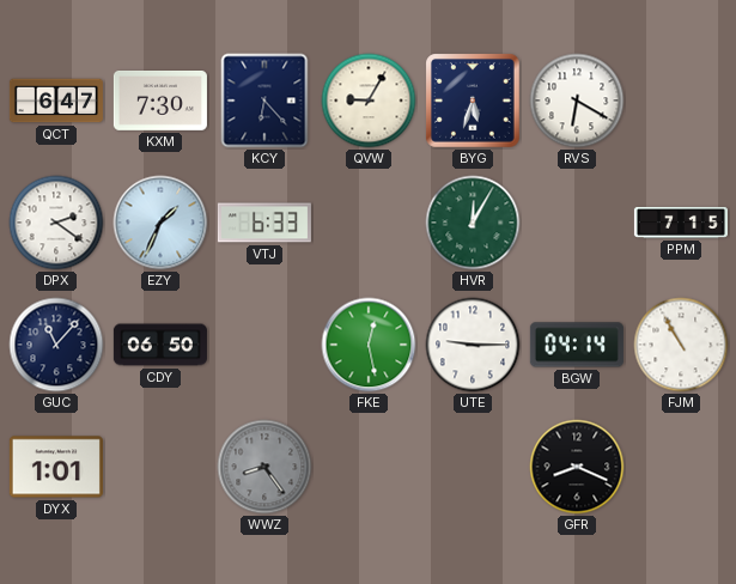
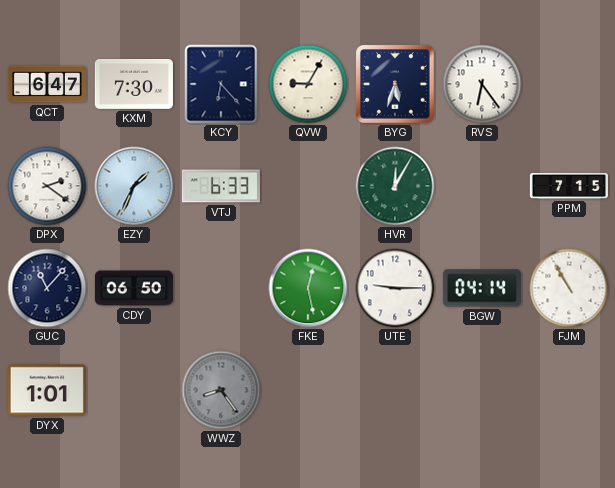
RVS: 6:20 -> 6:24
GFR: 8:19 -> none
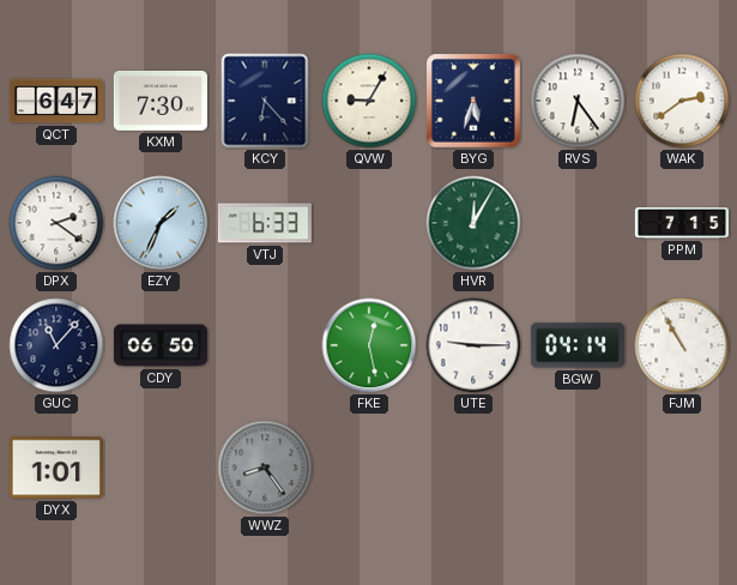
WAK: none -> 2:39
